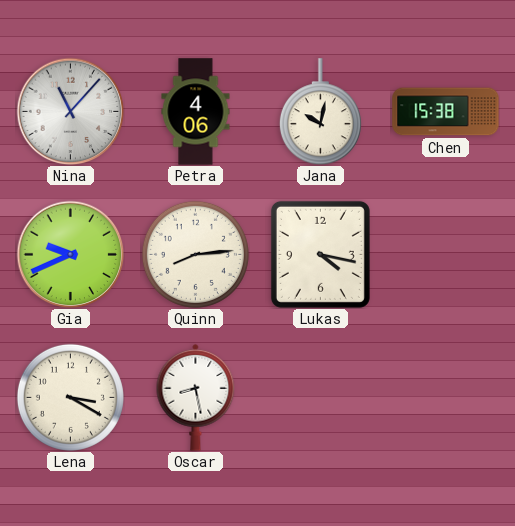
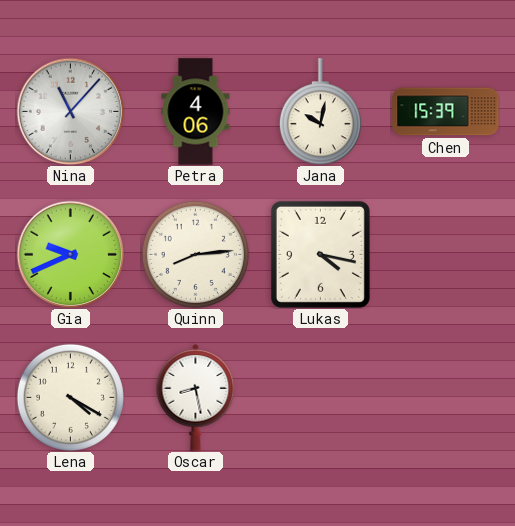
Chen: 15:38 -> 15:39
Lena: 3:20 -> 4:20
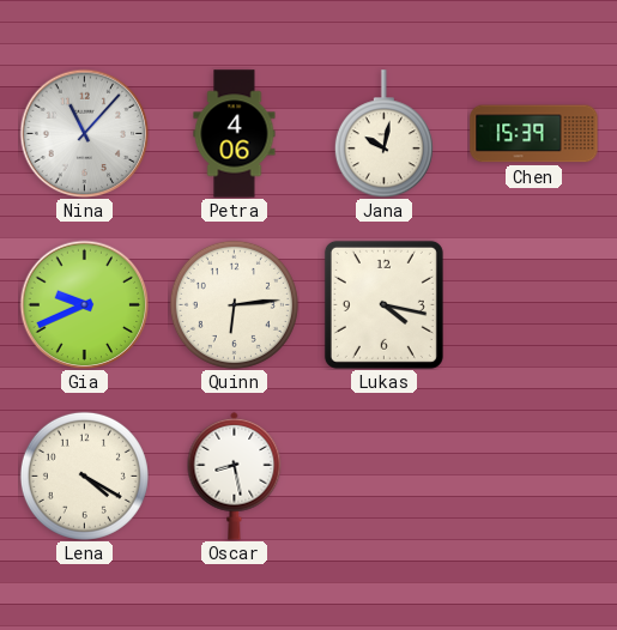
Quinn: 8:14 -> 6:14
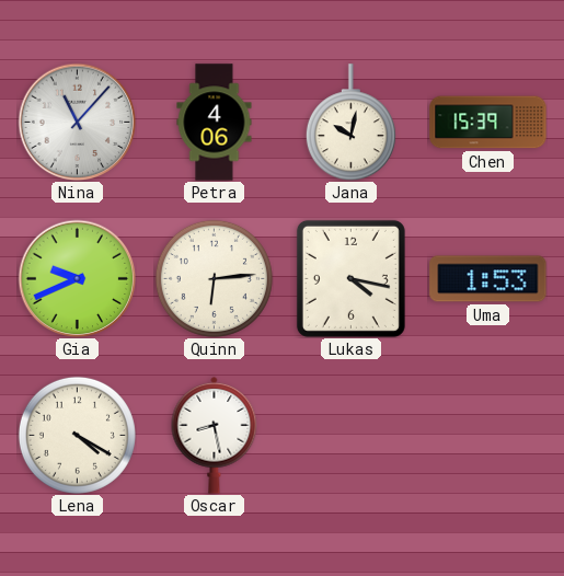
Uma: none -> 1:53
